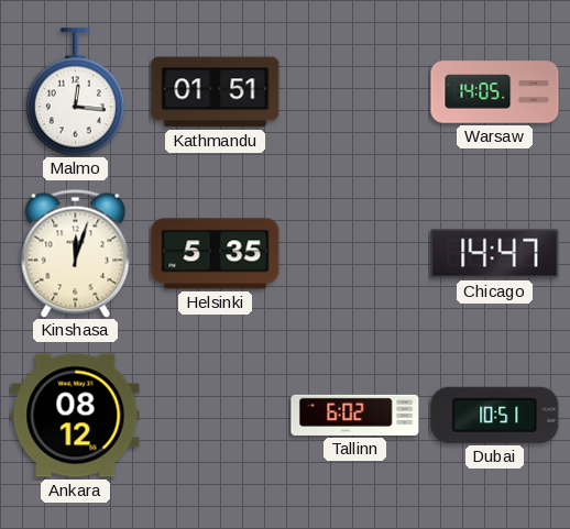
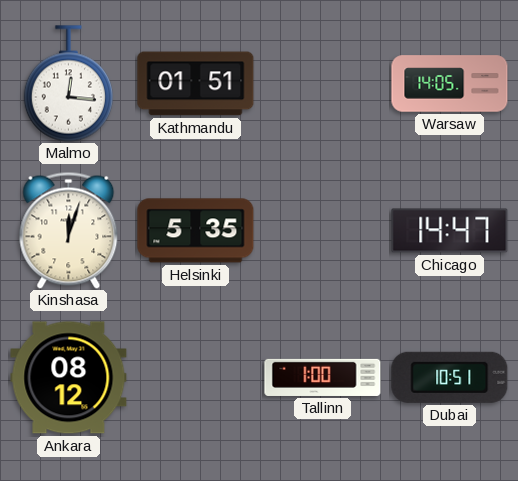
Tallinn: 6:02 -> 1:00
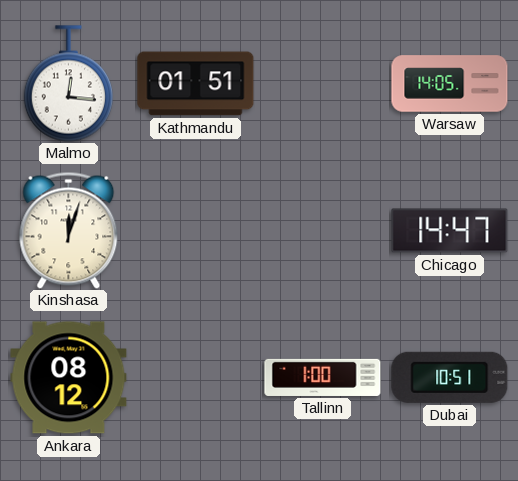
Helsinki: 5:35 -> none
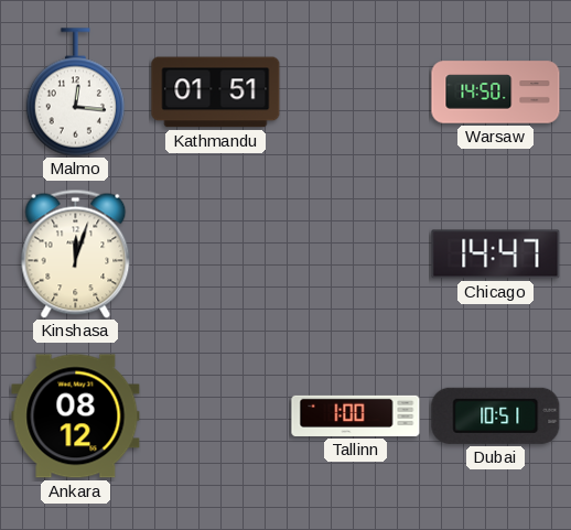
Warsaw: 14:05 -> 14:50
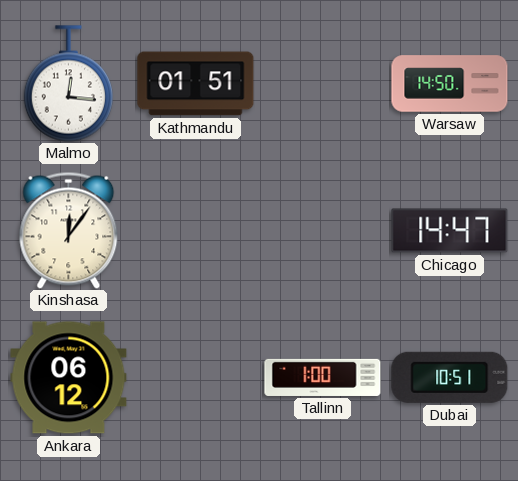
Kinshasa: 12:03 -> 12:06
Ankara: 08:12 -> 06:12
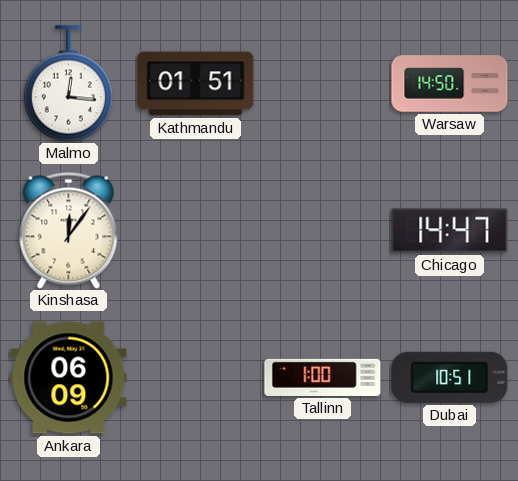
Ankara: 06:12 -> 06:09
